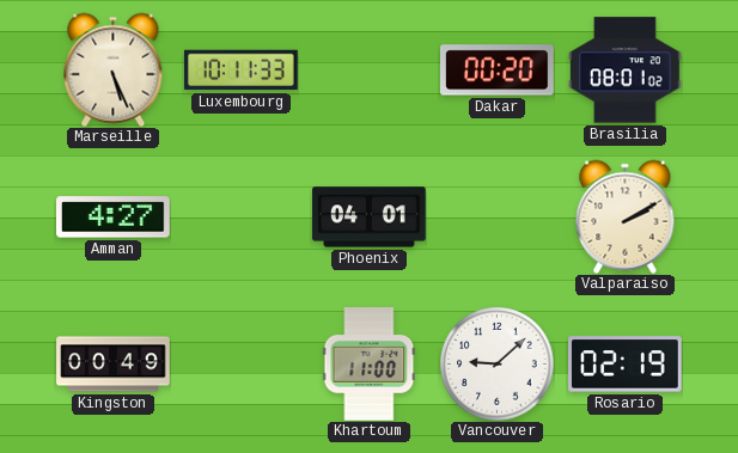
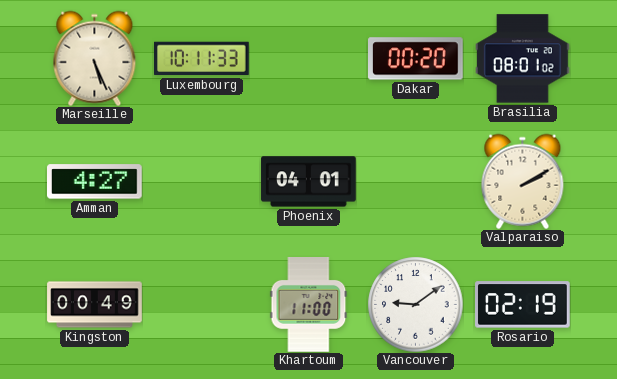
Vancouver: 9:08 -> 9:09
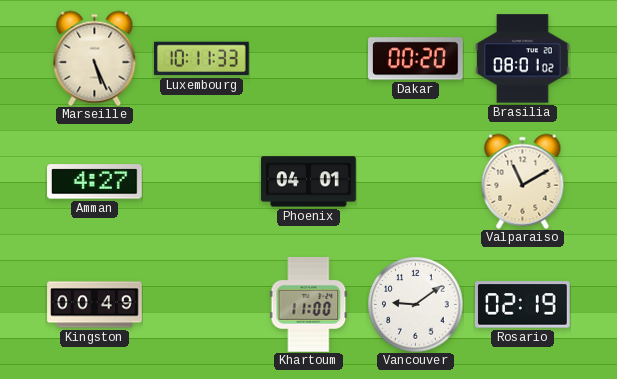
Valparaiso: 2:10 -> 11:10
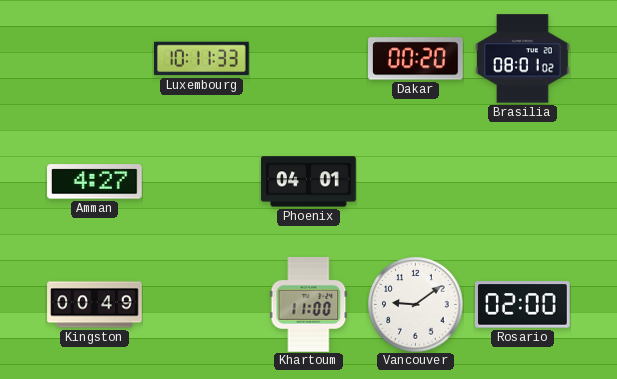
Marseille: 5:26 -> none
Valparaiso: 11:10 -> none
Rosario: 02:19 -> 02:00
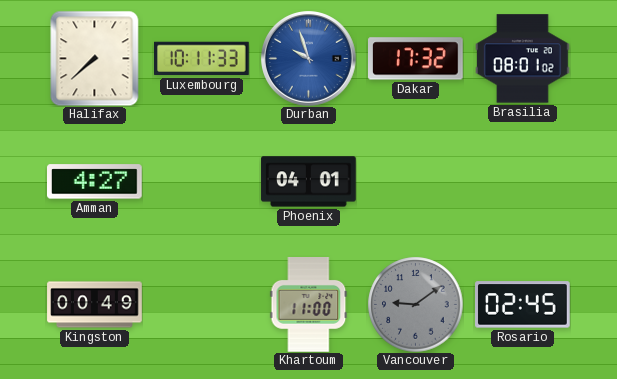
Halifax: none -> 7:38
Durban: none -> 9:57
Dakar: 00:20 -> 17:32
Vancouver dial: white -> grey
Rosario: 02:00 -> 02:45
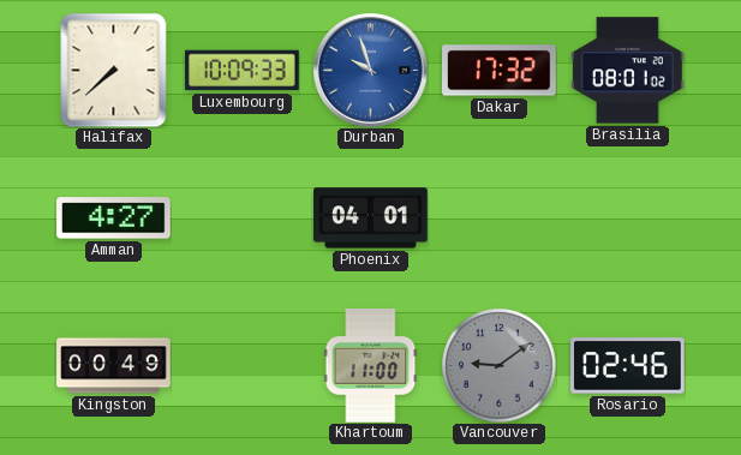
Luxembourg: 10:11 -> 10:09
Rosario: 02:45 -> 02:46
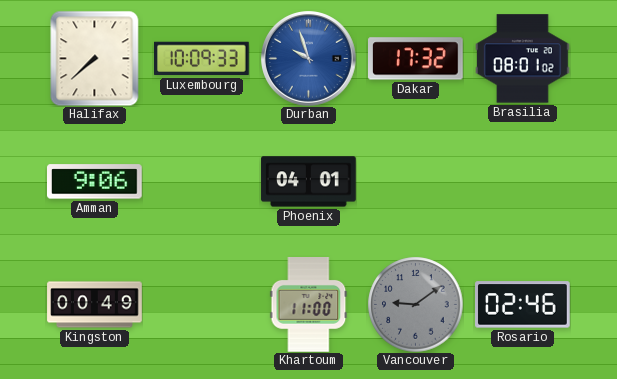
Amman: 4:27 -> 9:06
